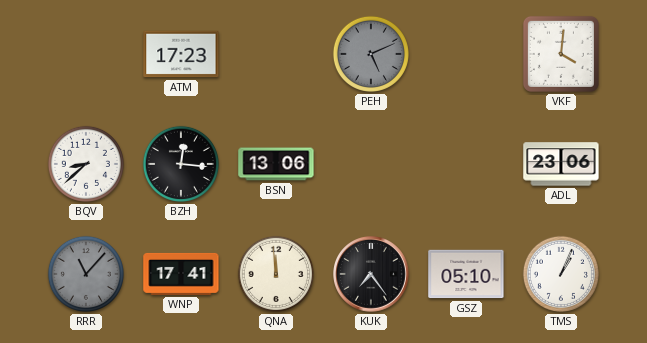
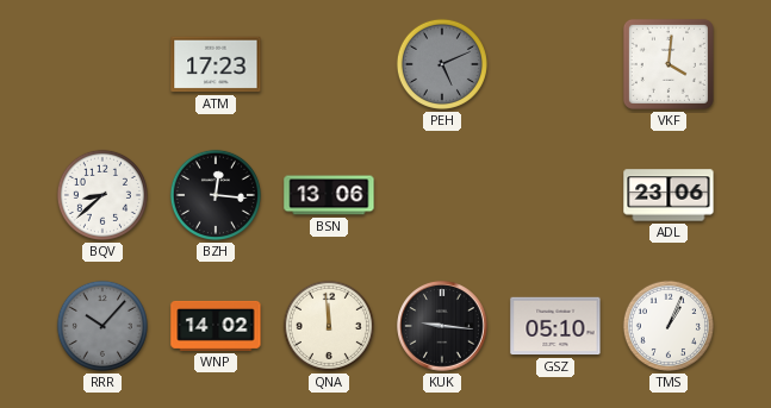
RRR: 11:07 -> 10:07
WNP: 17:41 -> 14:02
KUK: 7:24 -> 9:16
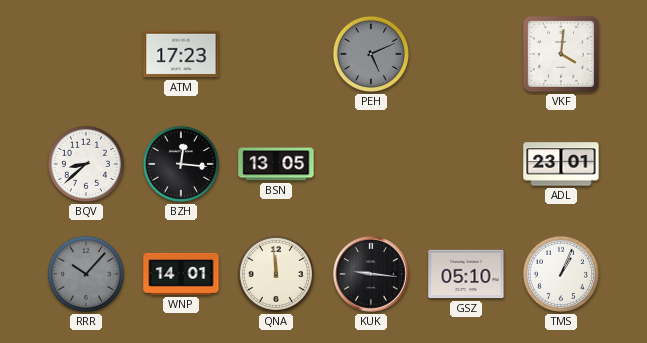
BSN: 13:06 -> 13:05
ADL: 23:06 -> 23:01
WNP: 14:02 -> 14:01
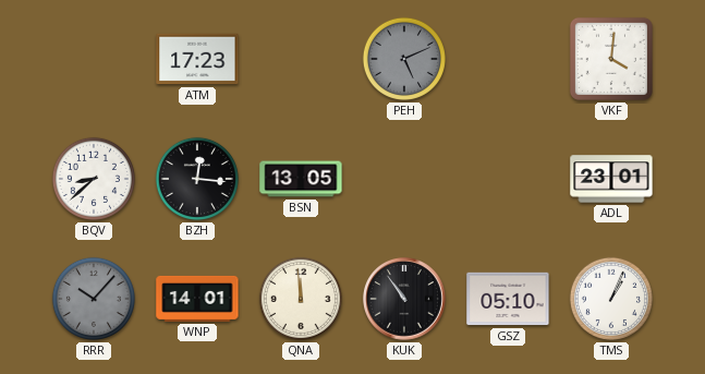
KUK: 9:16 -> 10:54
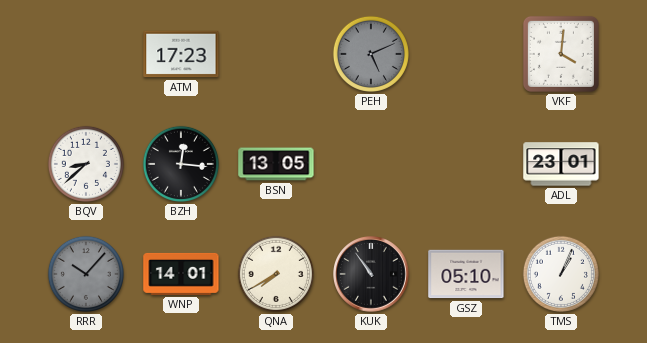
QNA: 11:59 -> 7:40
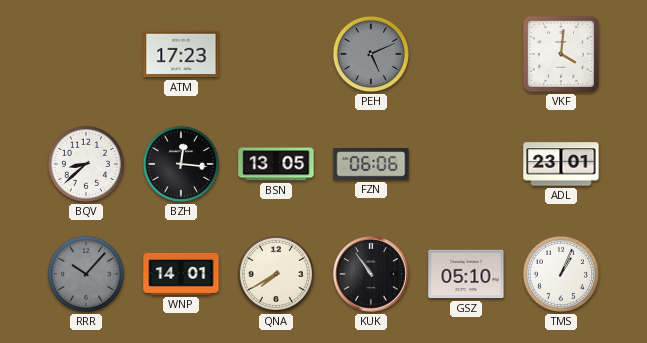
FZN: none -> 06:06
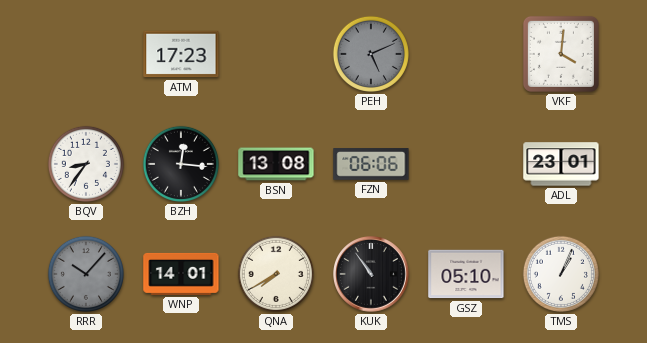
BQV: 8:38 -> 8:36
BSN: 13:05 -> 13:08
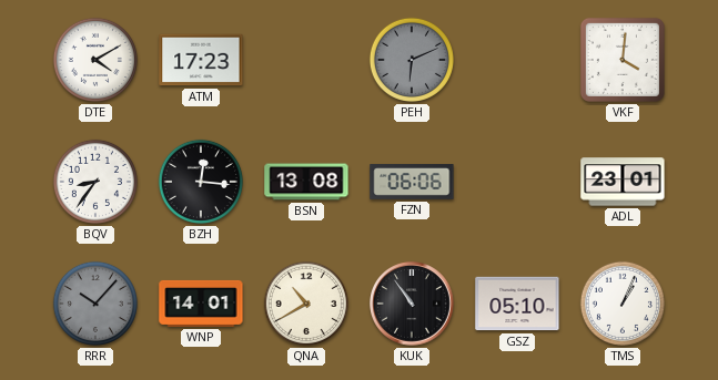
DTE: none -> 4:10
PEH: 5:11 -> 6:11
QNA: 7:40 -> 10:40
